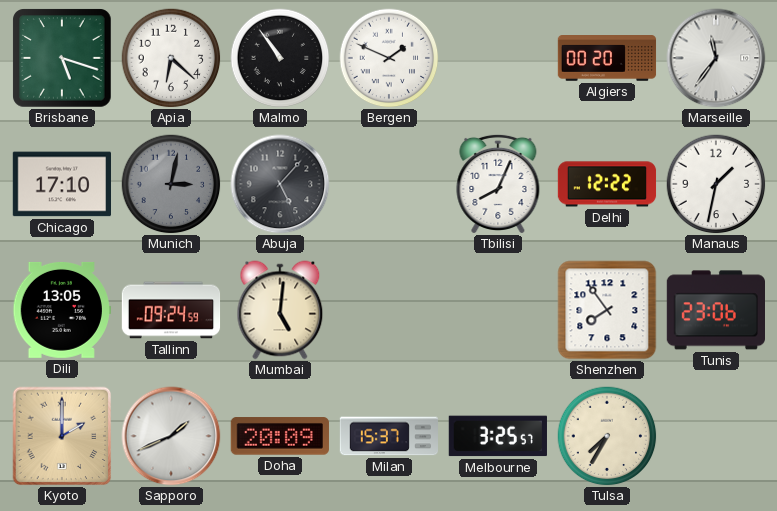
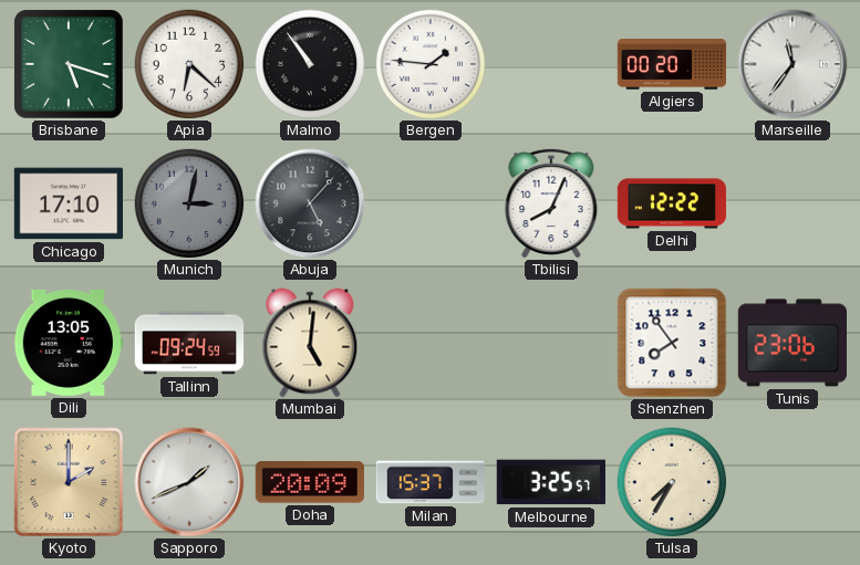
Bergen: 1:49 -> 1:46
Manaus: 1:32 -> none
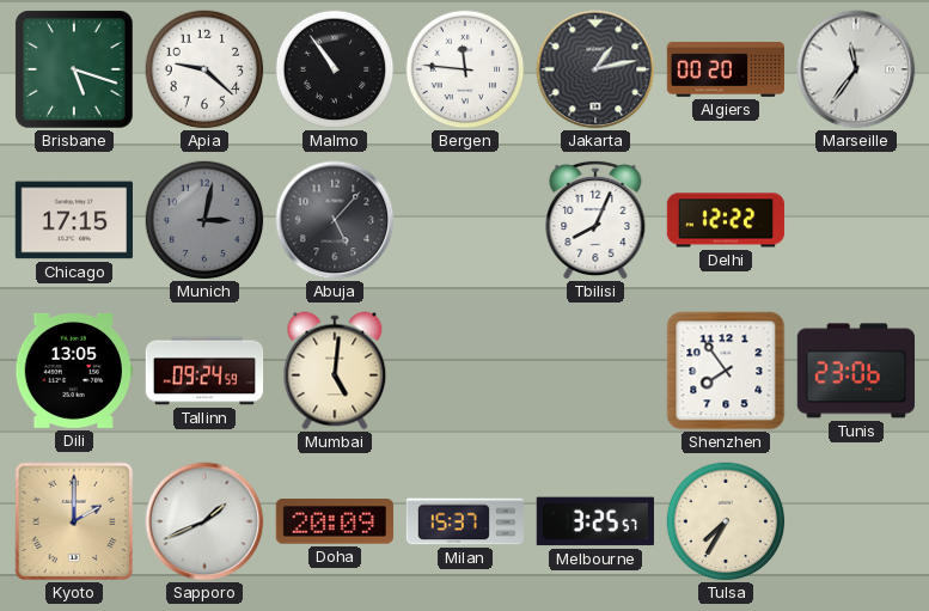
Apia: 6:22 -> 9:22
Bergen: 1:46 -> 11:46
Jakarta: none -> 1:13
Chicago: 17:10 -> 17:15
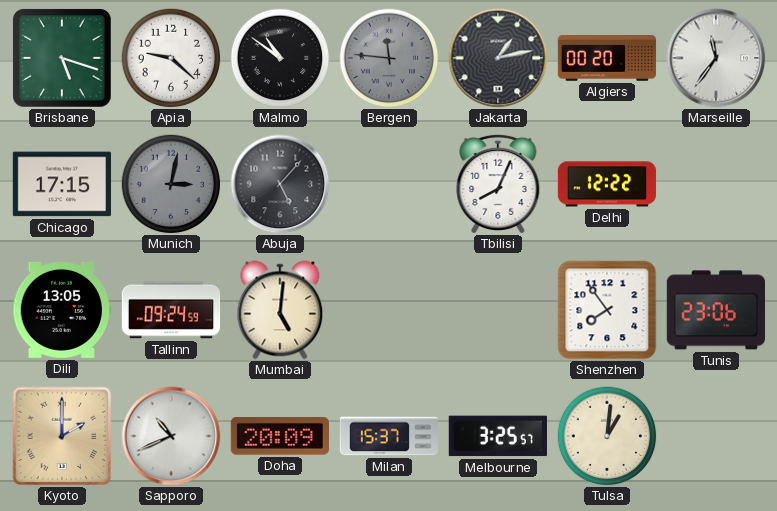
Malmo: 10:54 -> 10:51
Bergen dial: white -> grey
Sapporo: 1:41 -> 10:41
Tulsa: 7:35 -> 1:01
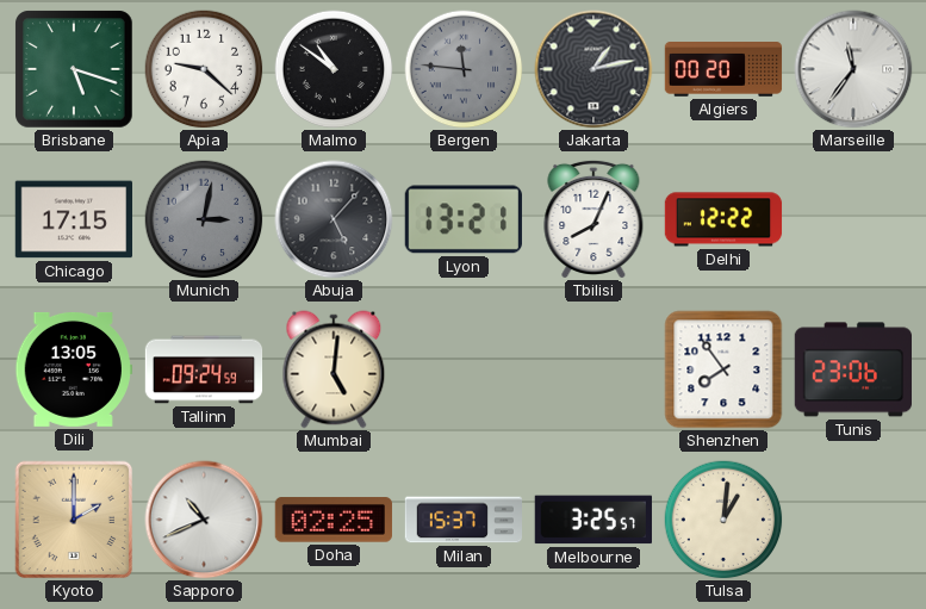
Lyon: none -> 13:21
Doha: 20:09 -> 02:25
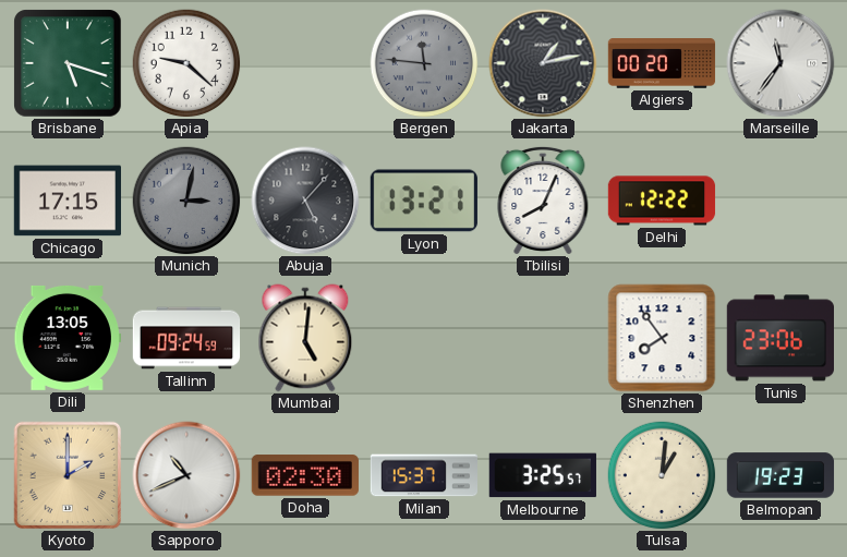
Malmo: 10:51 -> none
Doha: 02:25 -> 02:30
Belmopan: none -> 19:23
